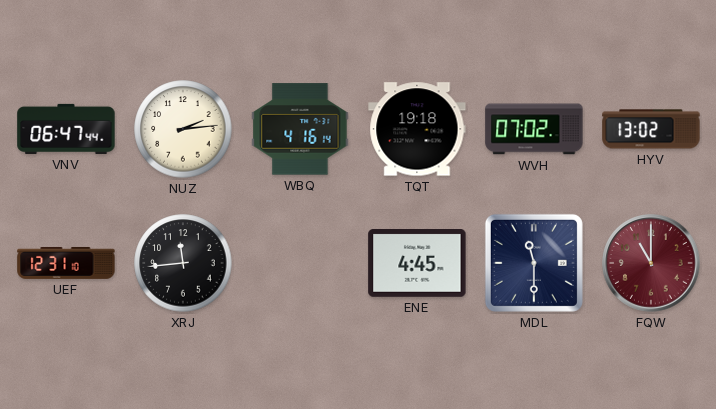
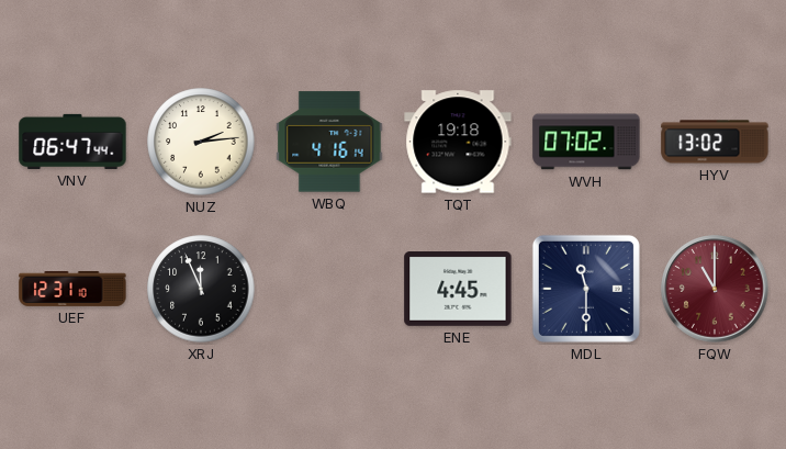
XRJ: 11:44 -> 11:56
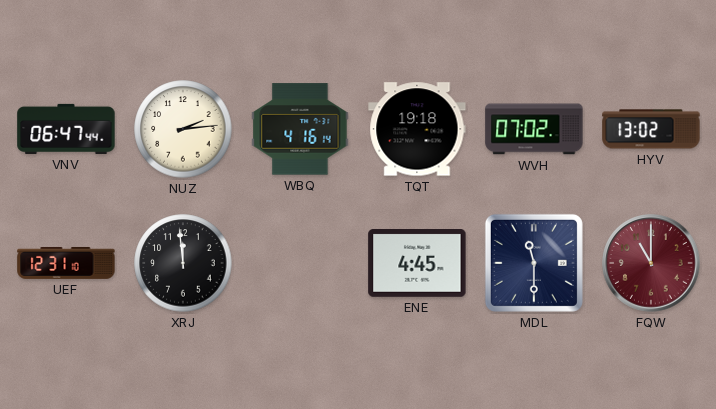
XRJ: 11:56 -> 11:59
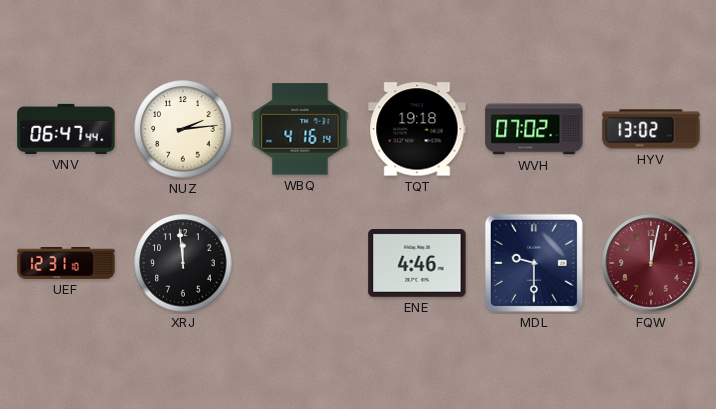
ENE: 4:45 -> 4:46
MDL: 11:30 -> 9:30
FQW: 11:00 -> 12:02
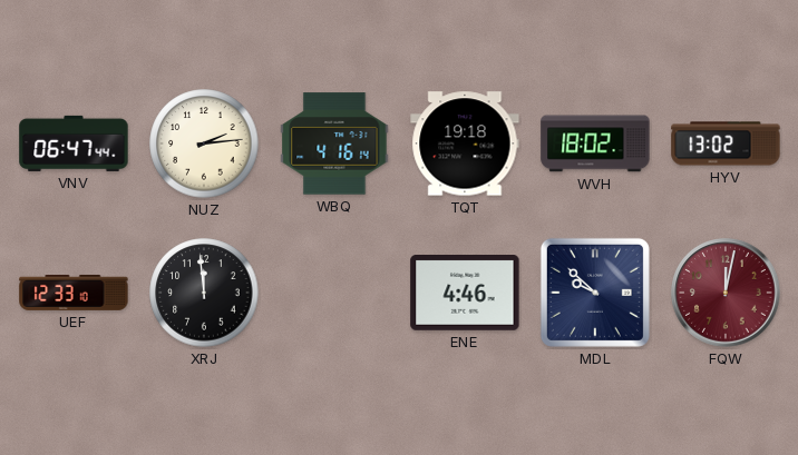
WVH: 07:02 -> 18:02
UEF: 12:31 -> 12:33
MDL: 9:30 -> 9:52
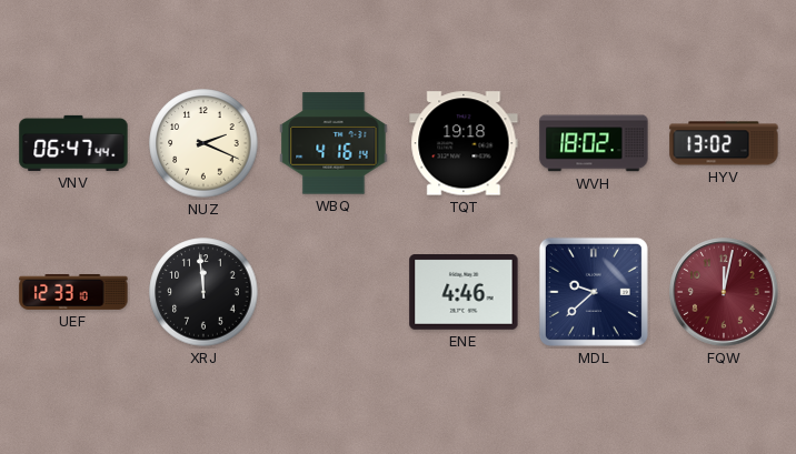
NUZ: 2:14 -> 2:19
MDL: 9:52 -> 9:38
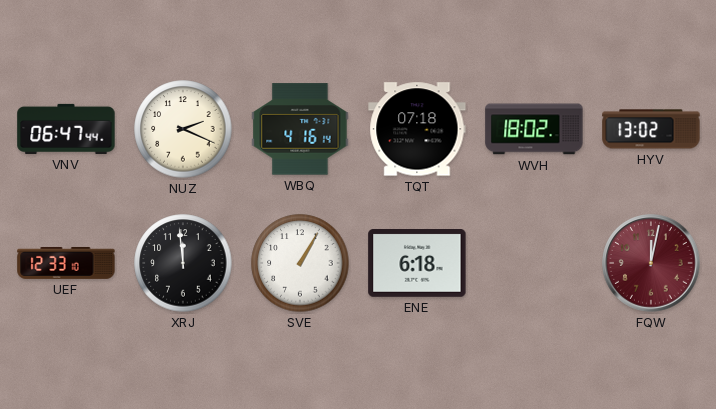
TQT: 19:18 -> 07:18
SVE: none -> 1:05
ENE: 4:46 -> 6:18
MDL: 9:38 -> none
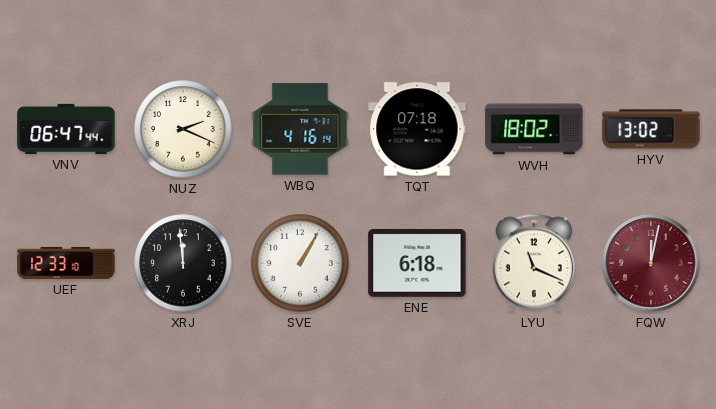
LYU: none -> 11:19
